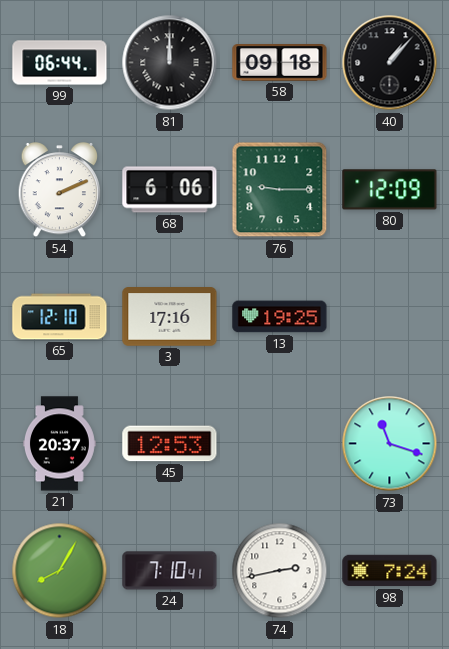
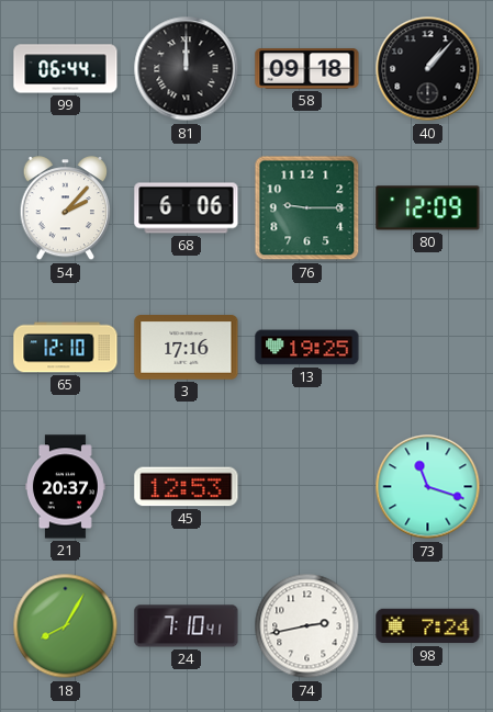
54: 2:11 -> 2:07
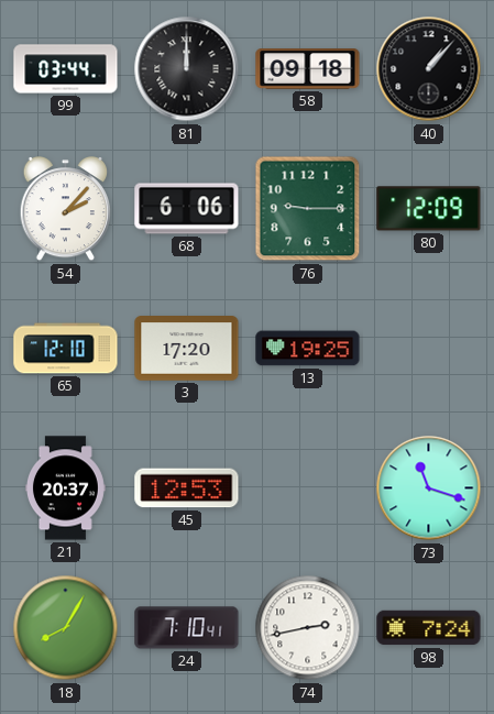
99: 06:44 -> 03:44
3: 17:16 -> 17:20
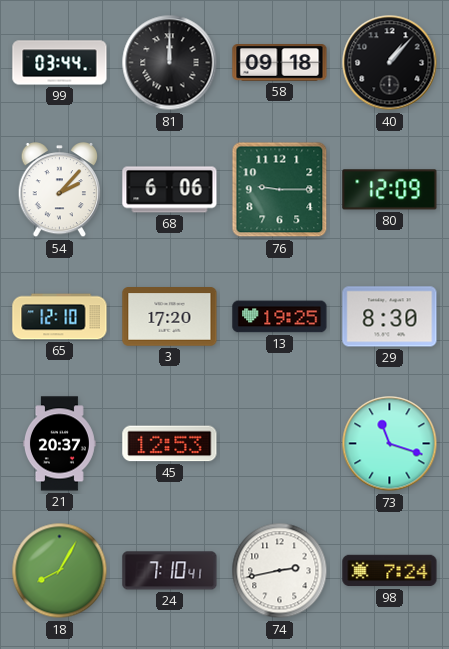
29: none -> 8:30
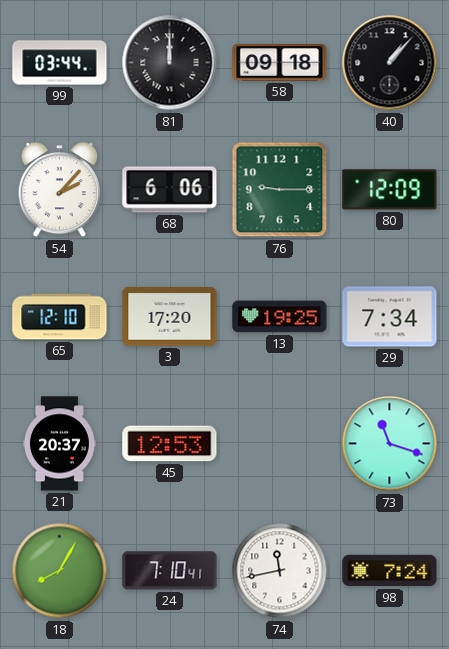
29: 8:30 -> 7:34
74: 2:43 -> 11:43
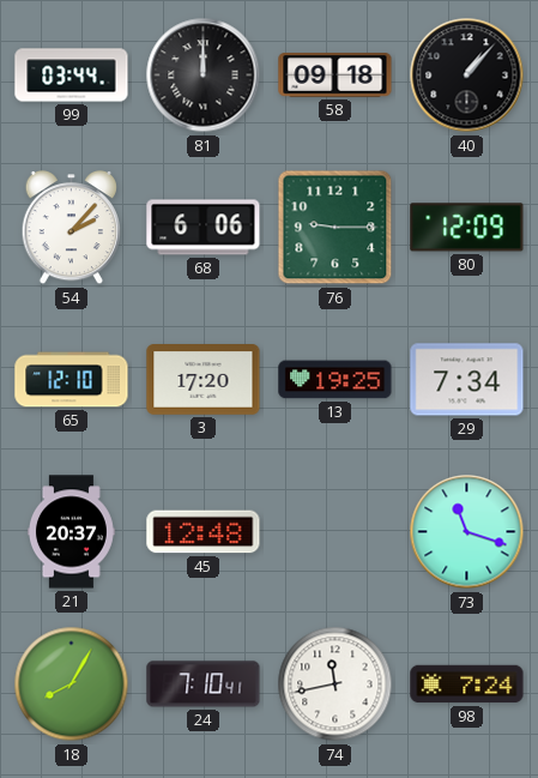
45: 12:53 -> 12:48
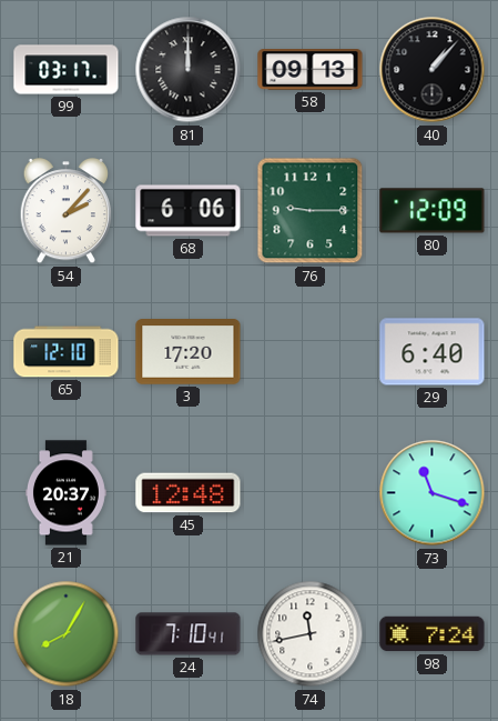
99: 03:44 -> 03:17
58: 09:18 -> 09:13
13: 19:25 -> none
29: 7:34 -> 6:40
